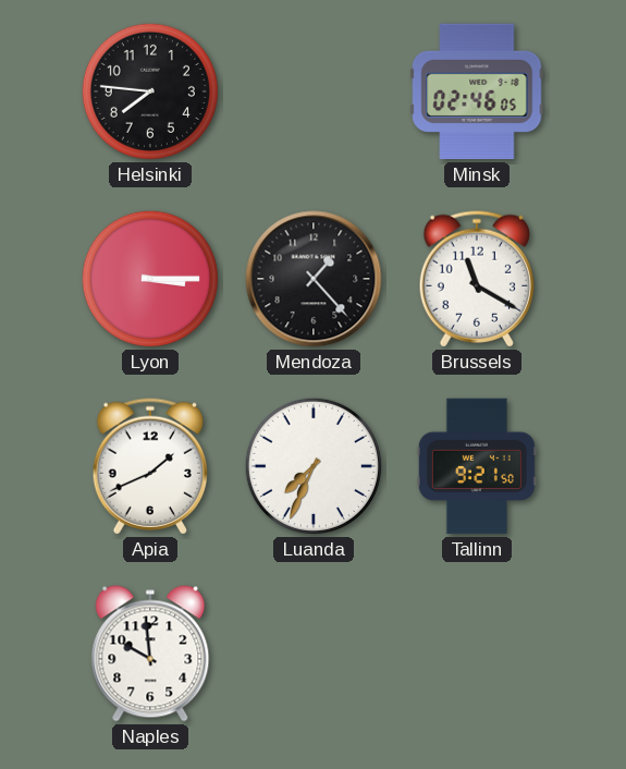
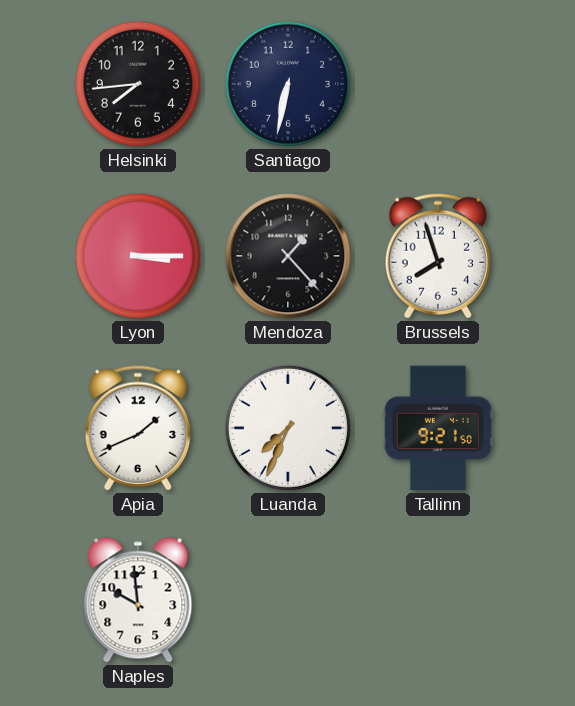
Helsinki: 7:46 -> 7:44
Santiago: none -> 6:32
Minsk: 02:46 -> none
Brussels: 11:20 -> 7:57
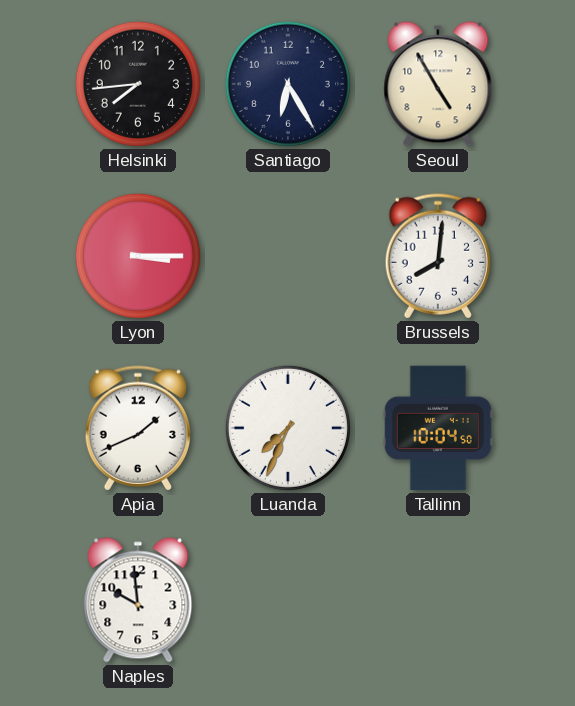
Santiago: 6:32 -> 6:25
Seoul: none -> 4:55
Mendoza: 1:23 -> none
Brussels: 7:57 -> 8:01
Tallinn: 9:21 -> 10:04
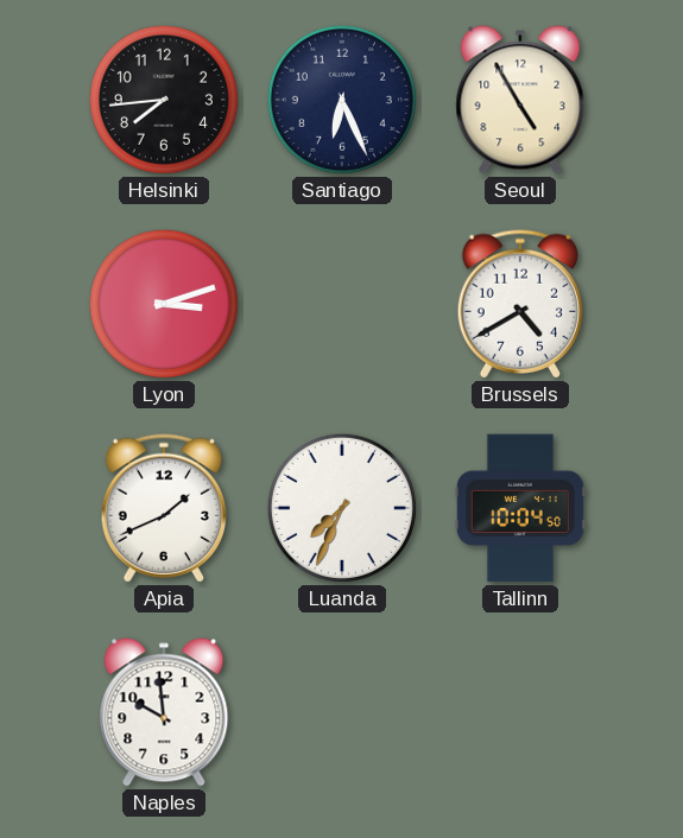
Santiago: 6:25 -> 6:26
Lyon: 3:15 -> 3:12
Brussels: 8:01 -> 4:40
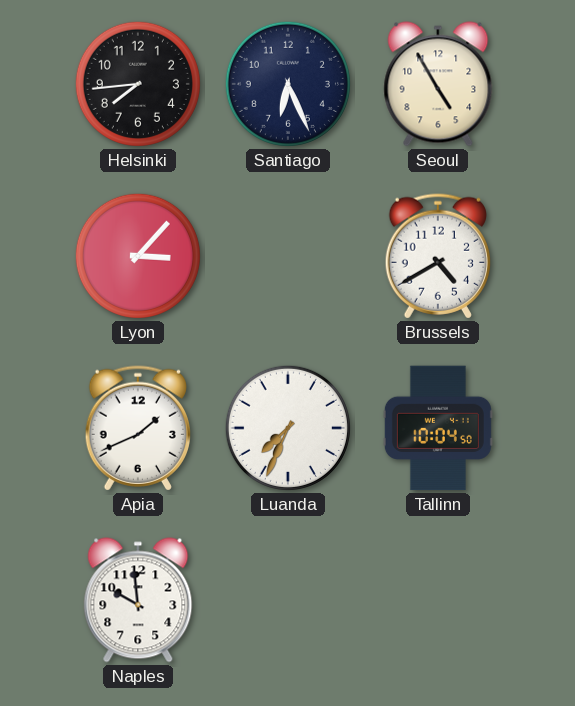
Lyon: 3:12 -> 3:07
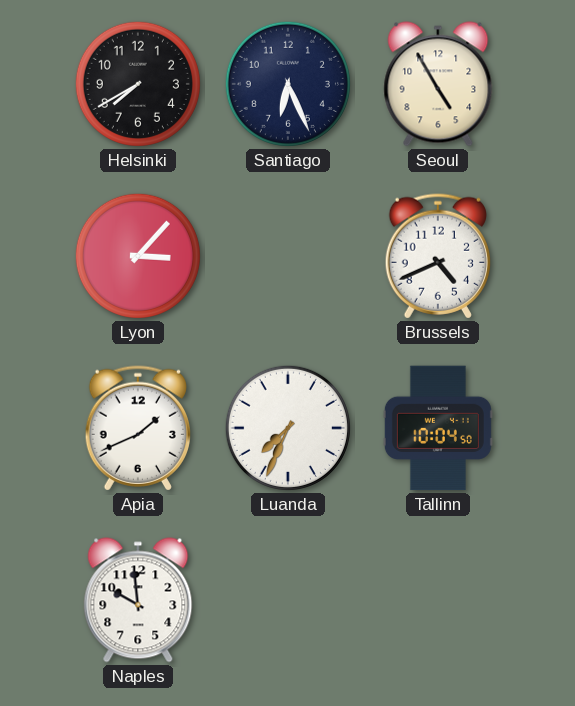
Helsinki: 7:44 -> 7:40
Brussels: 4:40 -> 4:41
